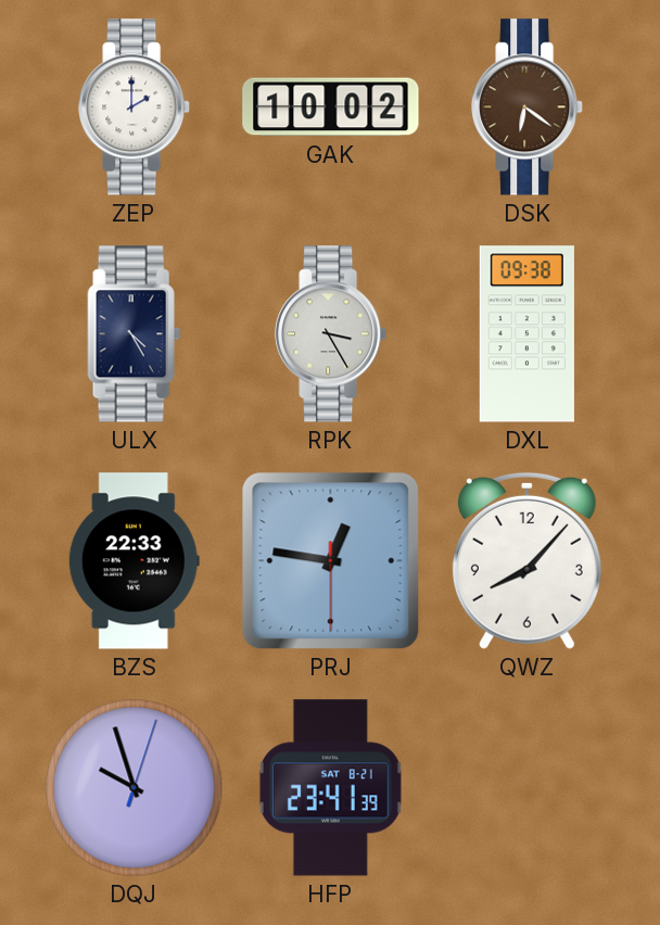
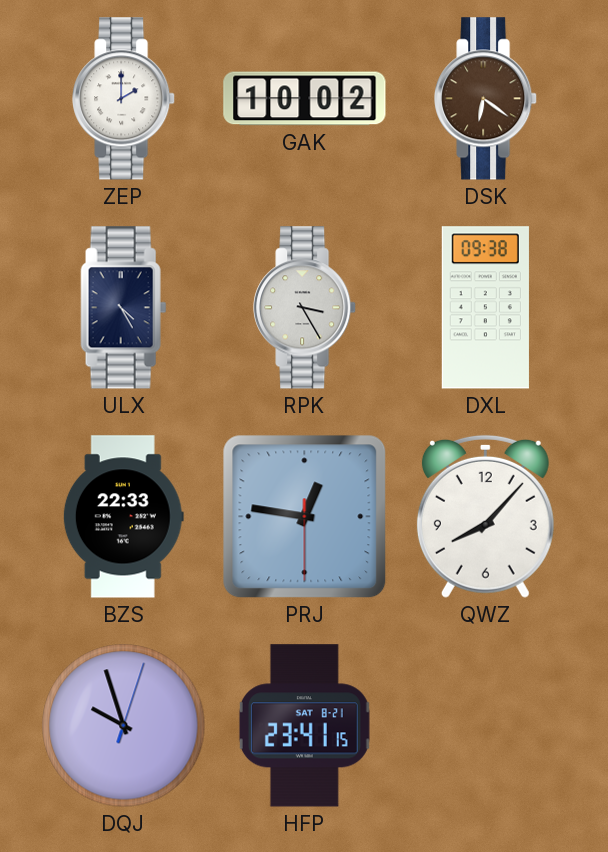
HFP: 23:41:39 -> 23:41:15
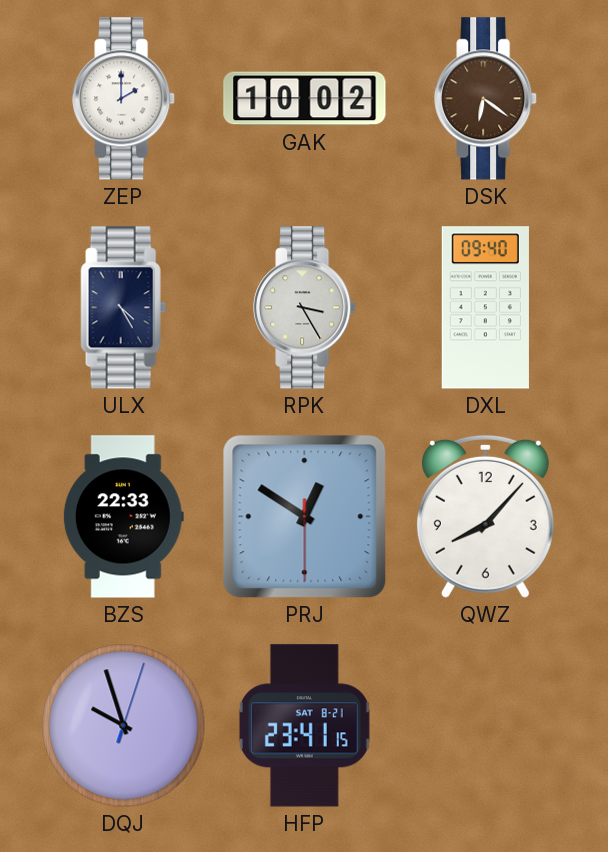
DXL: 09:38 -> 09:40
PRJ: 12:46 -> 12:50
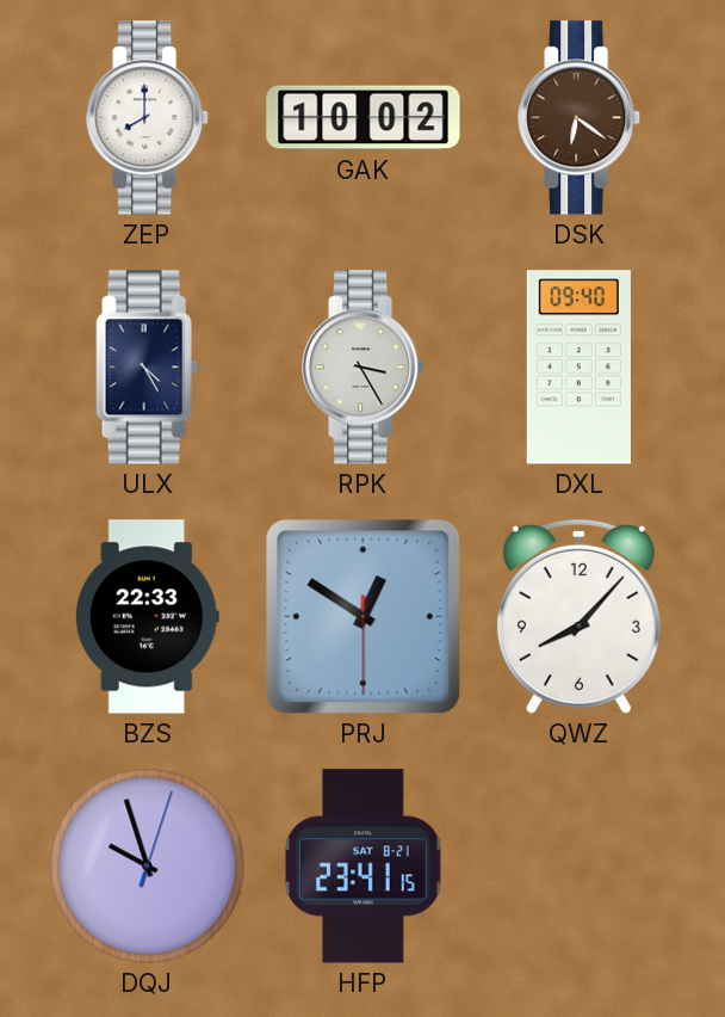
ZEP: 2:00 -> 8:00
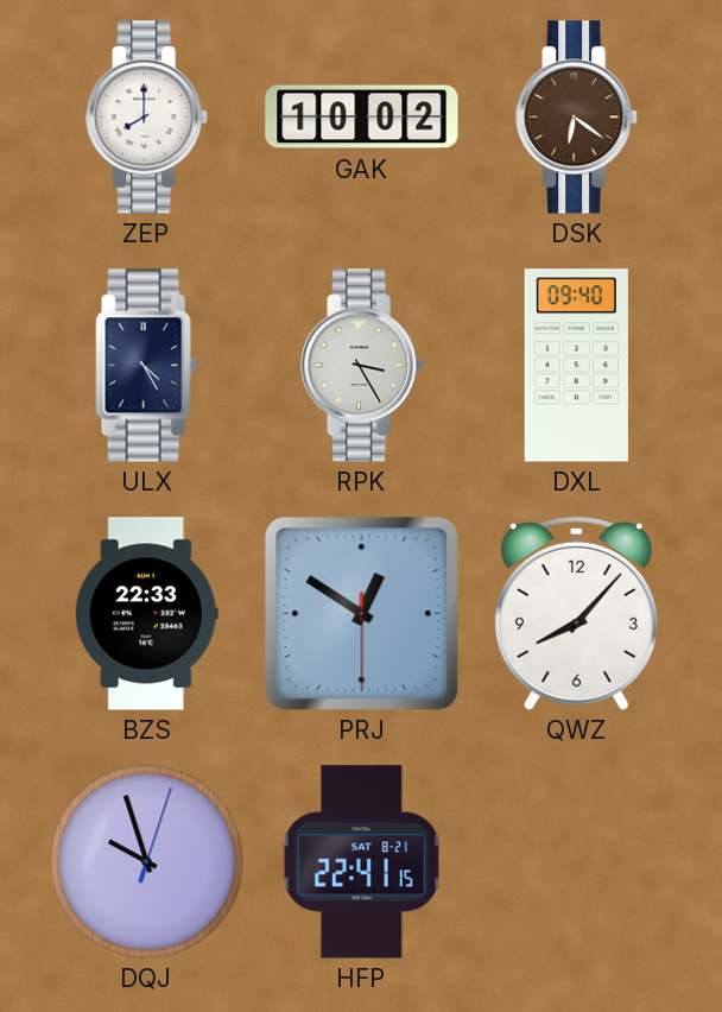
HFP: 23:41 -> 22:41
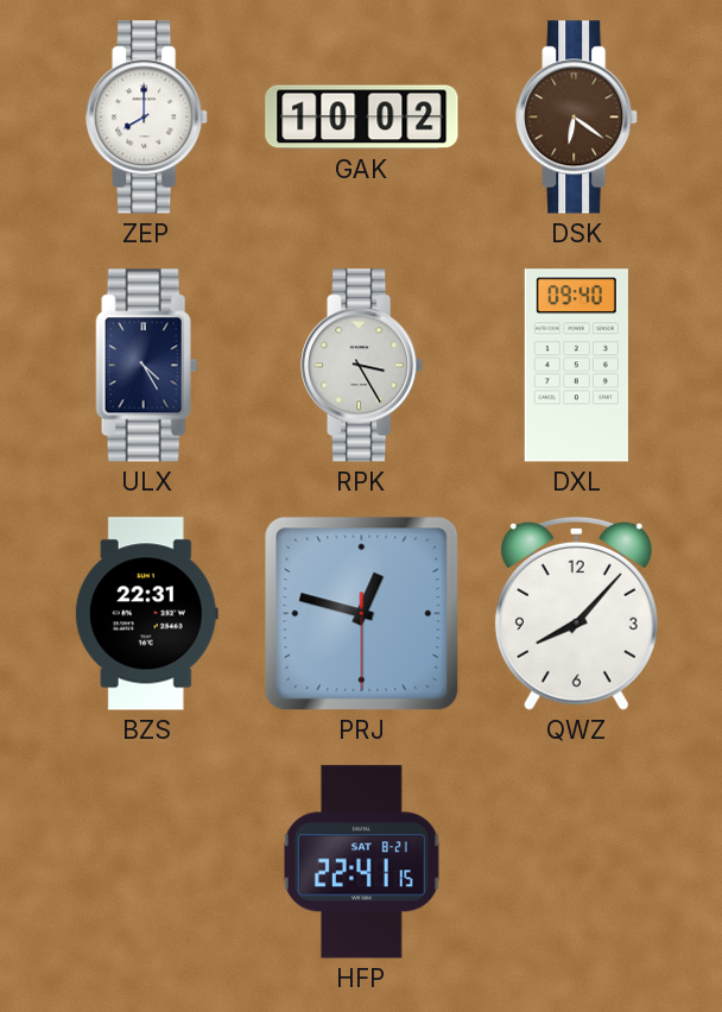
BZS: 22:33 -> 22:31
PRJ: 12:50 -> 12:47
DQJ: 9:57 -> none
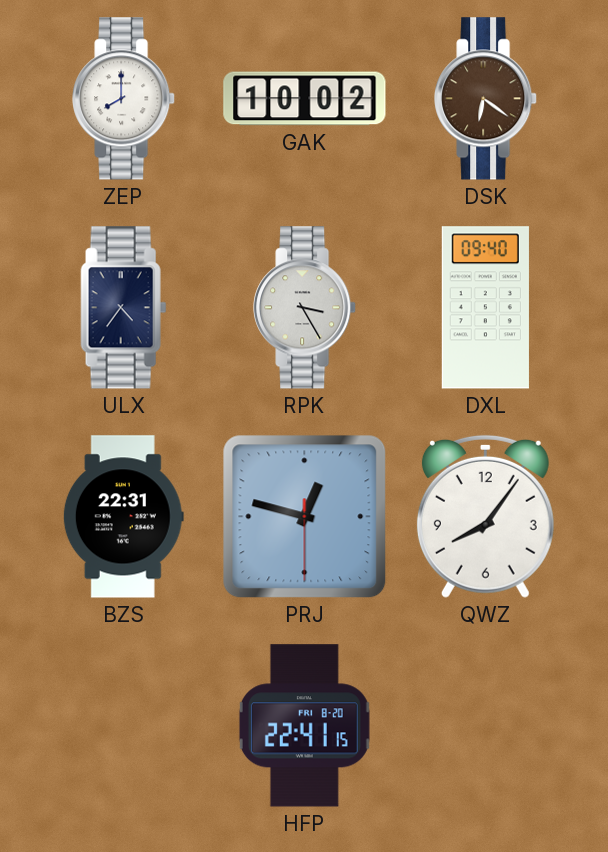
ULX: 4:25 -> 4:36
QWZ: 8:07 -> 8:06
HFP date: SAT 8-21 -> FRI 8-20
